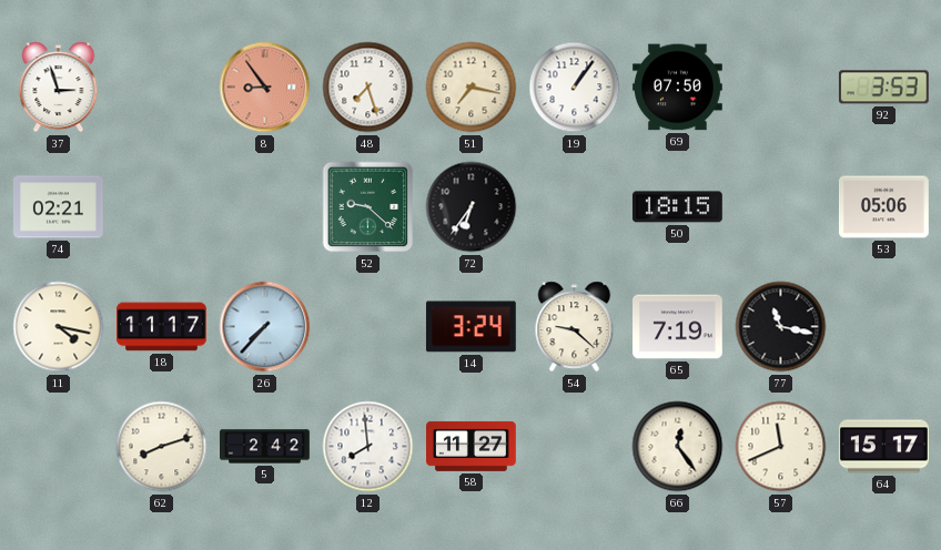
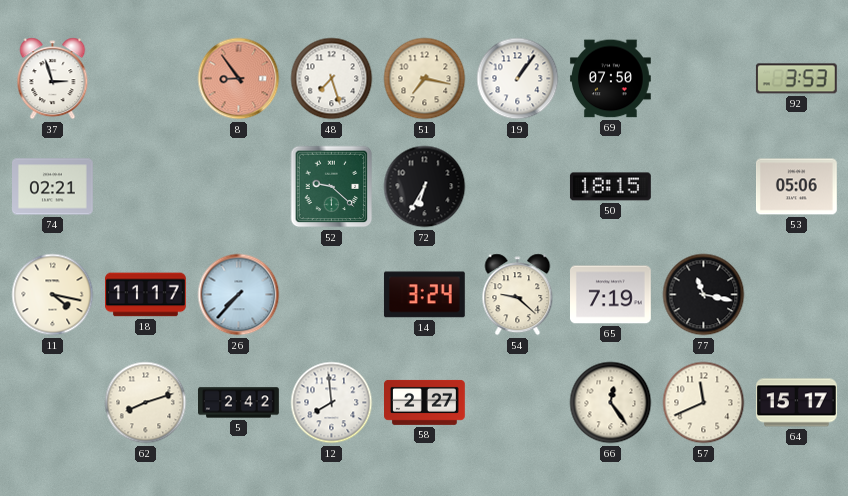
72: 6:36 -> 6:35
58: 11:27 -> 2:27
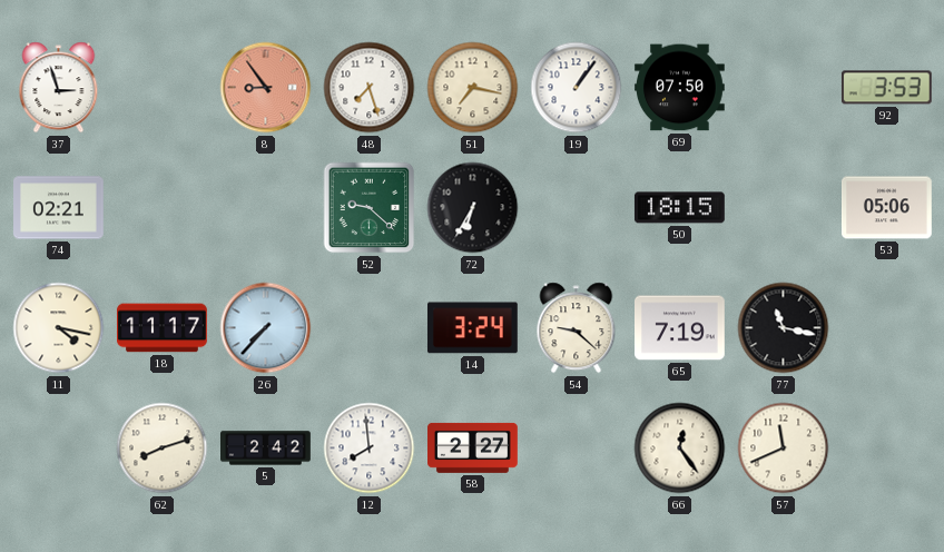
64: 15:17 -> none
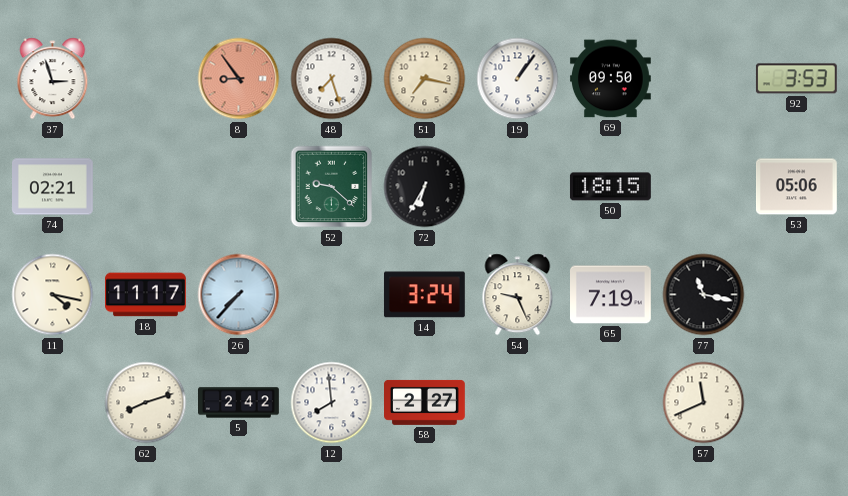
69: 07:50 -> 09:50
54: 9:22 -> 9:26
66: 12:24 -> none
